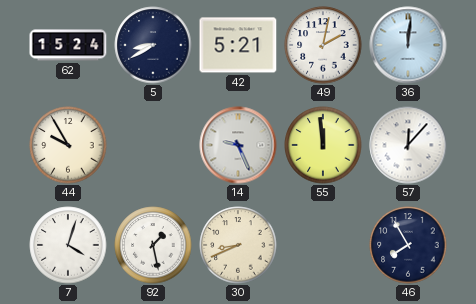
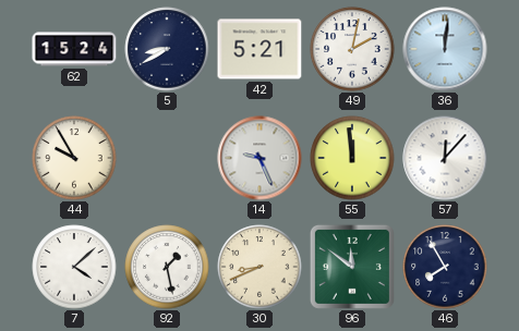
7: 4:03 -> 4:08
96: none -> 11:51
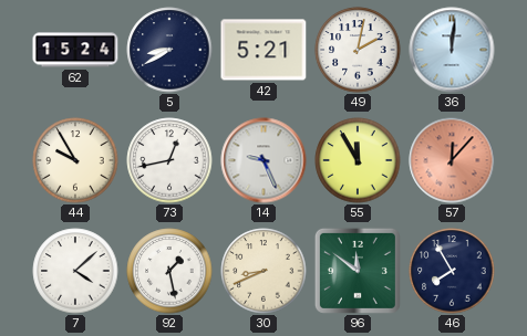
73: none -> 12:43
55: 11:59 -> 11:55
57 dial: white -> salmon
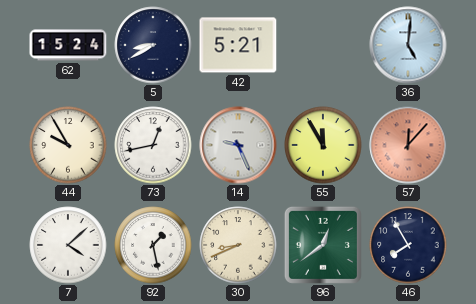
49: 2:02 -> none
36: 12:01 -> 5:01
96: 11:51 -> 12:39
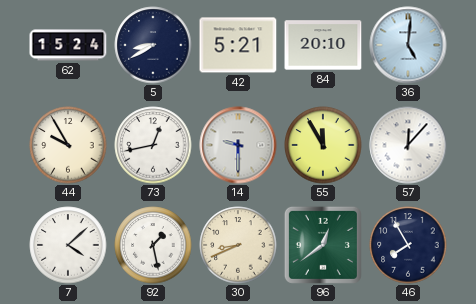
84: none -> 20:10
14: 9:26 -> 9:30
57 dial: salmon -> white
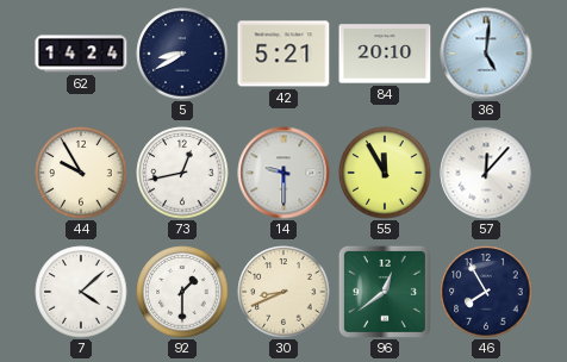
62: 15:24 -> 14:24
92: 1:28 -> 1:30
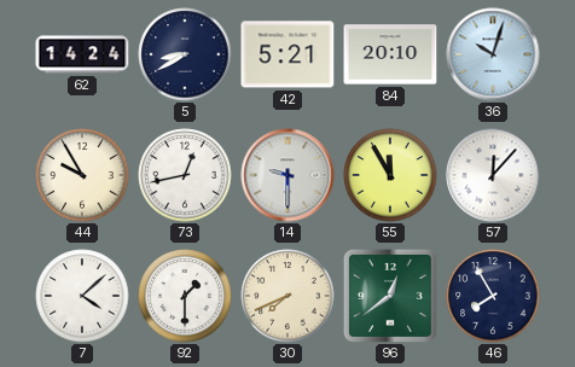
36: 5:01 -> 10:03
30: 8:41 -> 7:41
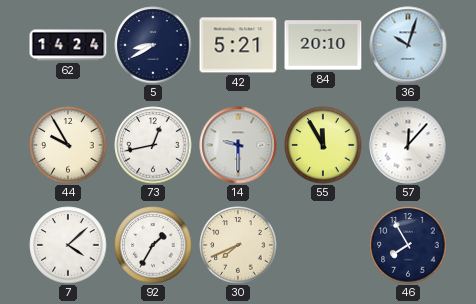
92: 1:30 -> 1:35
96: 12:39 -> none
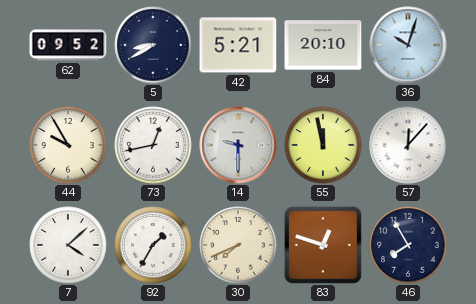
62: 14:24 -> 09:52
55: 11:55 -> 11:58
83: none -> 12:48
